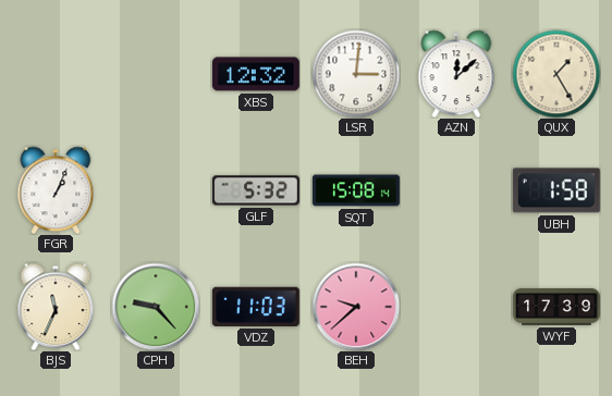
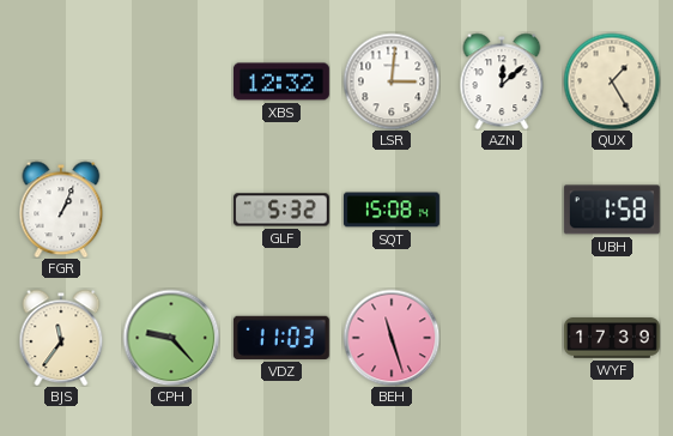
BJS: 11:34 -> 11:36
BEH: 9:38 -> 11:27
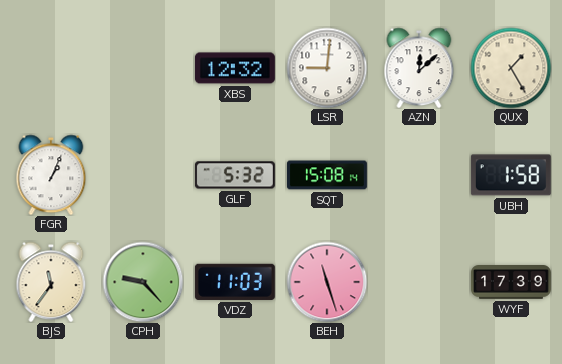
LSR: 3:01 -> 9:01
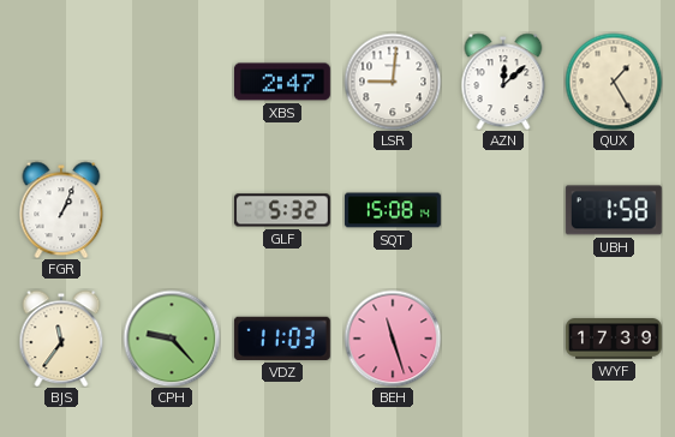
XBS: 12:32 -> 2:47
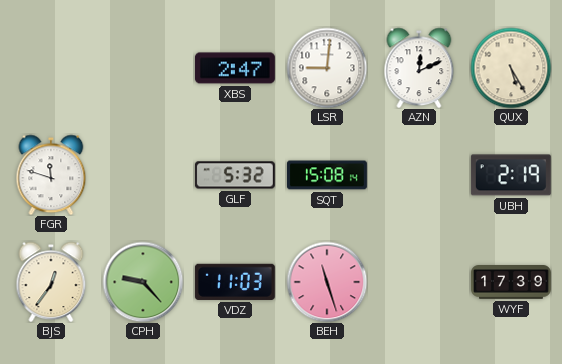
AZN: 12:08 -> 12:11
QUX: 1:25 -> 5:25
FGR: 1:04 -> 11:48
UBH: 1:58 -> 2:19
BJS: 11:36 -> 12:36
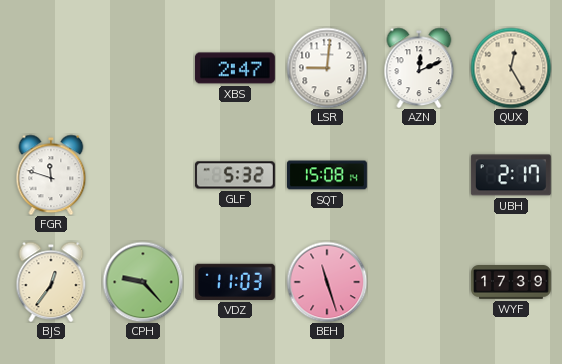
QUX: 5:25 -> 12:25
UBH: 2:19 -> 2:17
